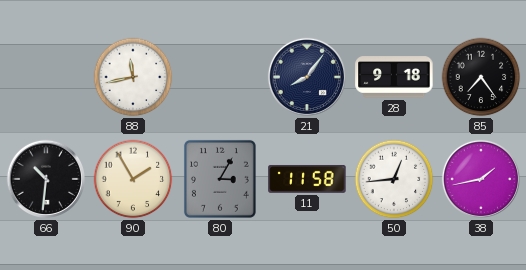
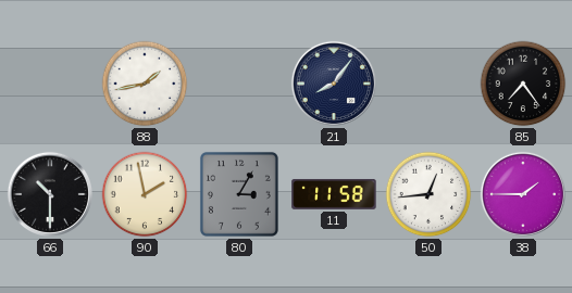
88: 11:43 -> 1:43
28: 9:18 -> none
66: 10:31 -> 10:30
90: 1:55 -> 1:58
38: 1:43 -> 1:45
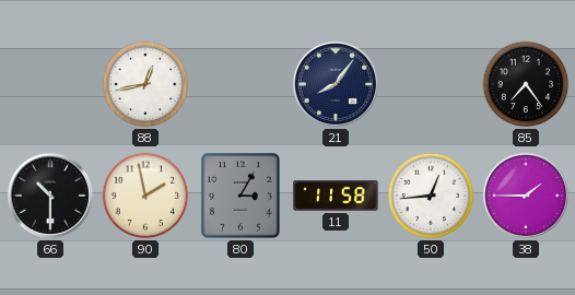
88: 1:43 -> 12:43
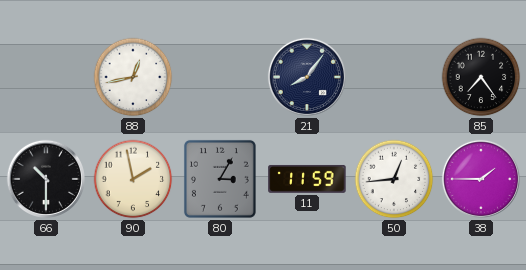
11: 11:58 -> 11:59
